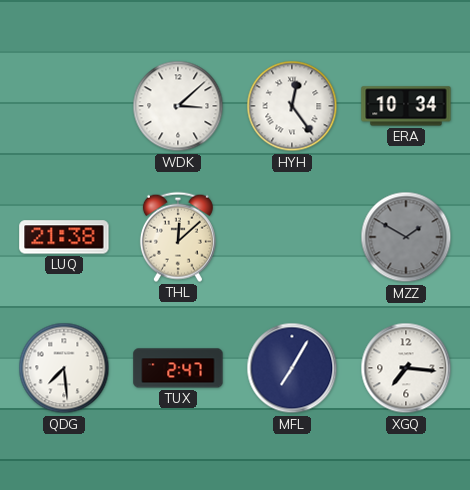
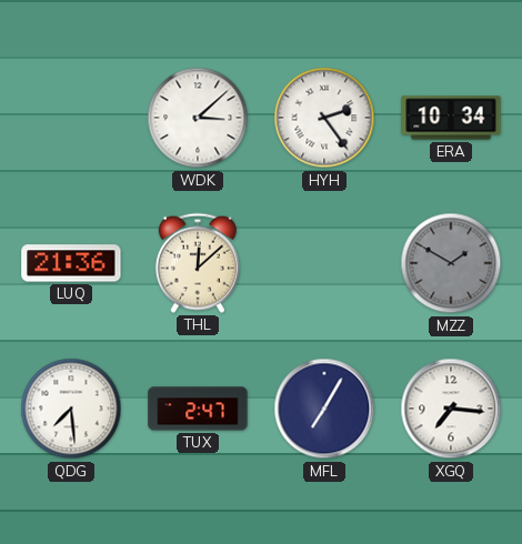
HYH: 12:24 -> 2:24
LUQ: 21:38 -> 21:36
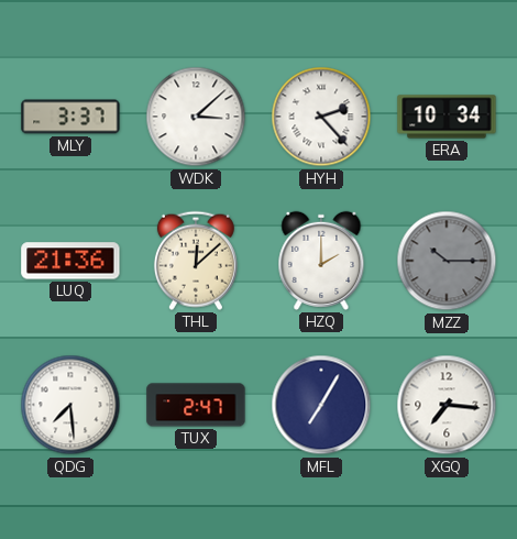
MLY: none -> 3:37
HYH: 2:24 -> 2:23
HZQ: none -> 2:00
MZZ: 1:50 -> 10:15
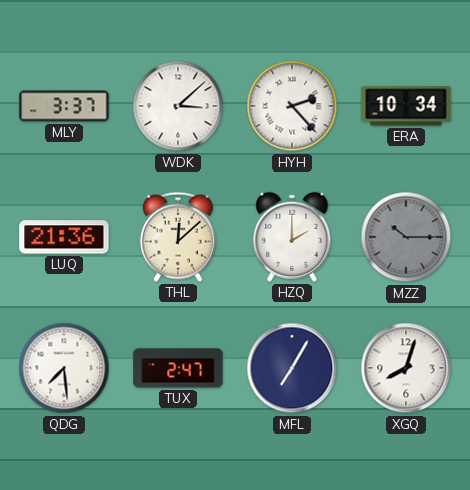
XGQ: 7:16 -> 8:03
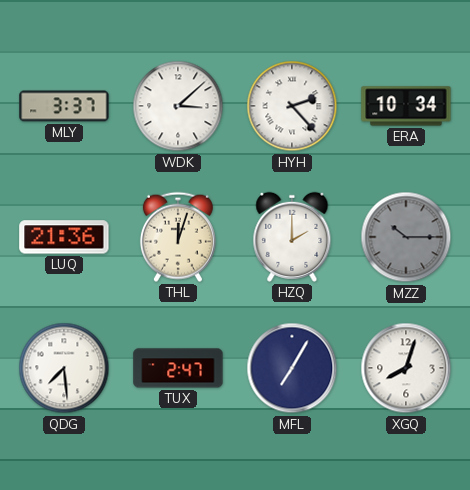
THL: 12:08 -> 12:03
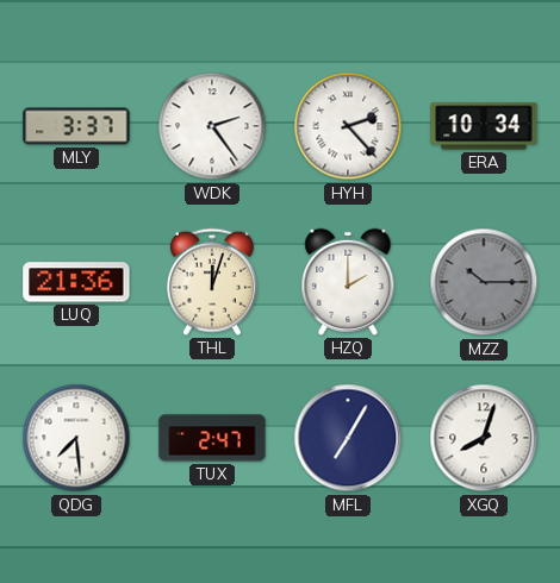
WDK: 3:08 -> 2:24
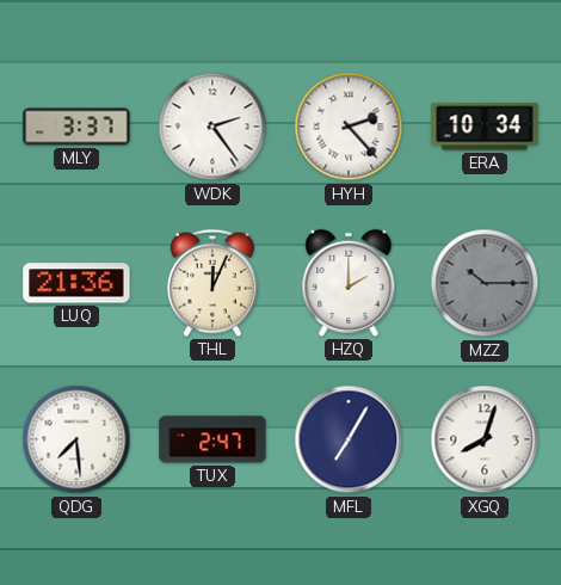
THL: 12:03 -> 12:04
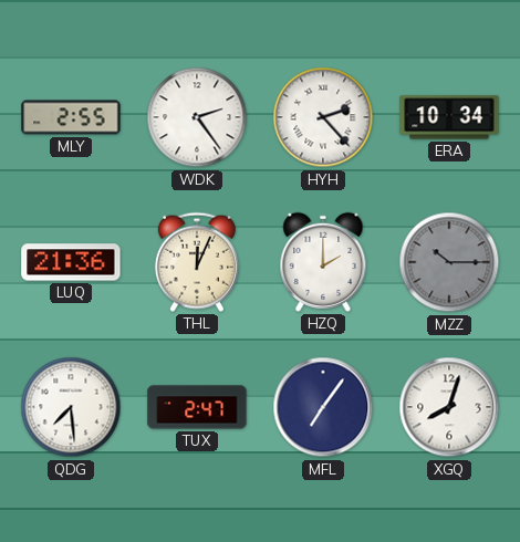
MLY: 3:37 -> 2:55
MFL: 7:05 -> 7:06
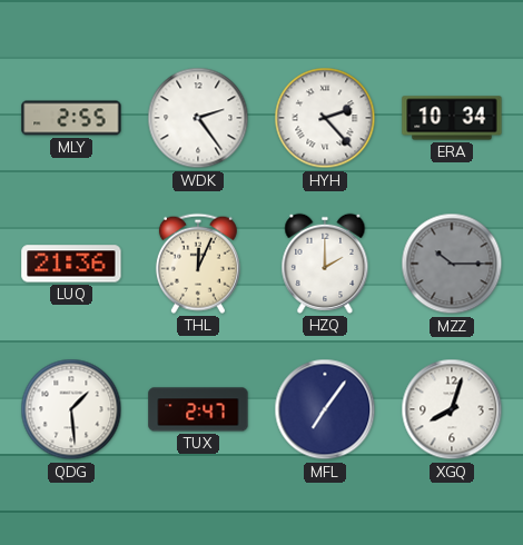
QDG: 7:29 -> 1:29
